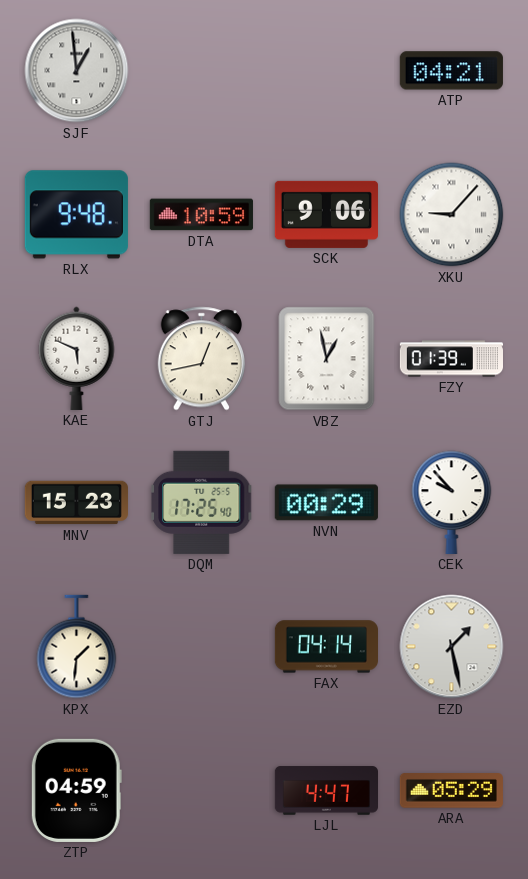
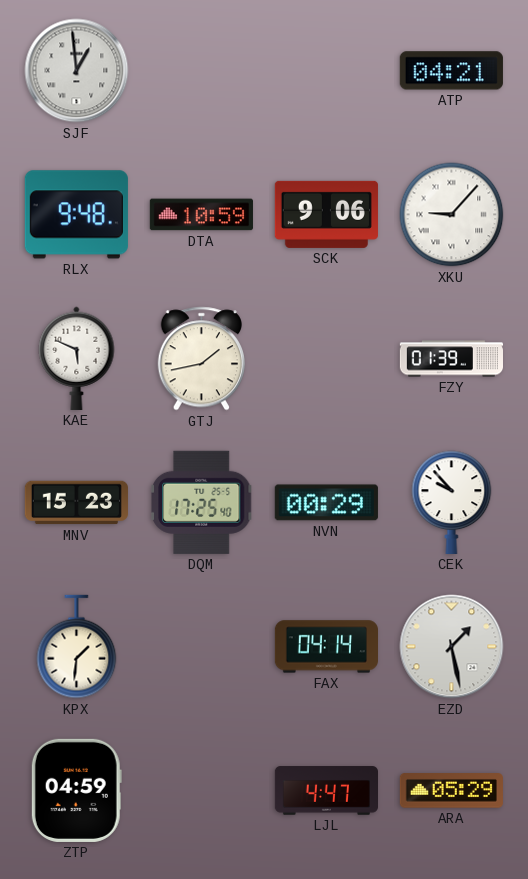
GTJ: 12:43 -> 1:43
VBZ: 12:58 -> none
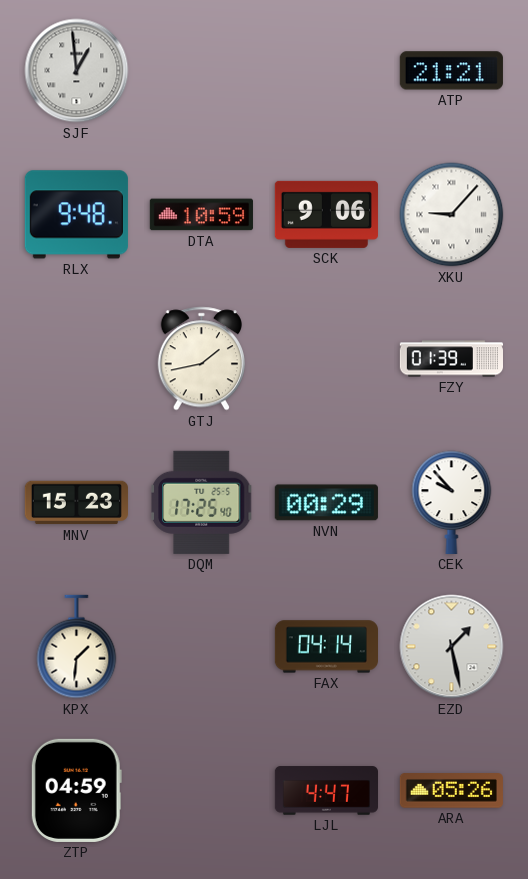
ATP: 04:21 -> 21:21
KAE: 5:49 -> none
ARA: 05:29 -> 05:26
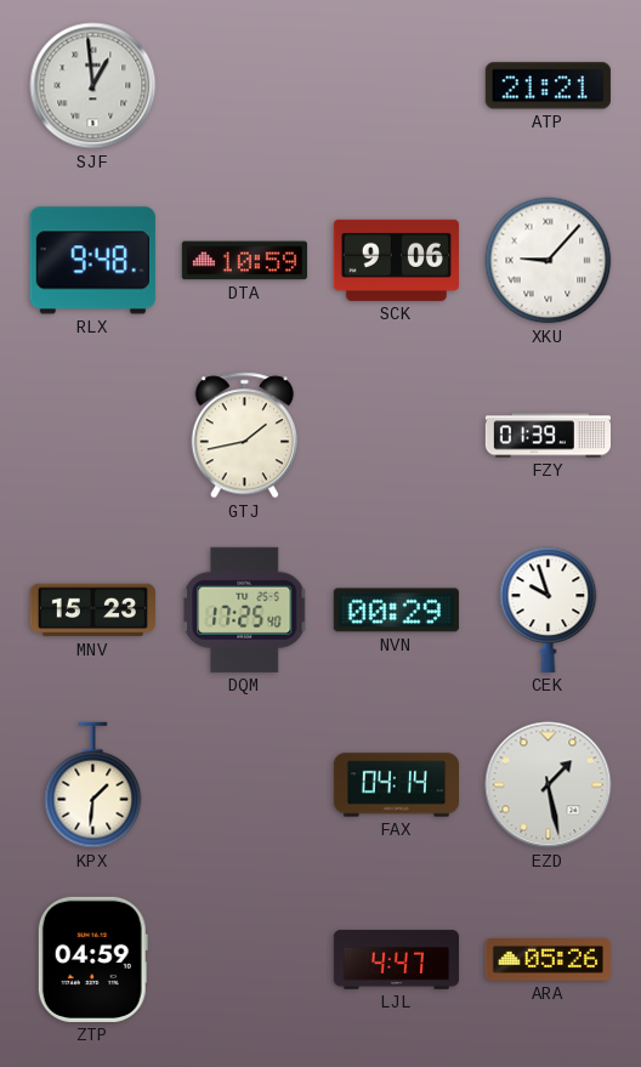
CEK: 9:53 -> 9:57
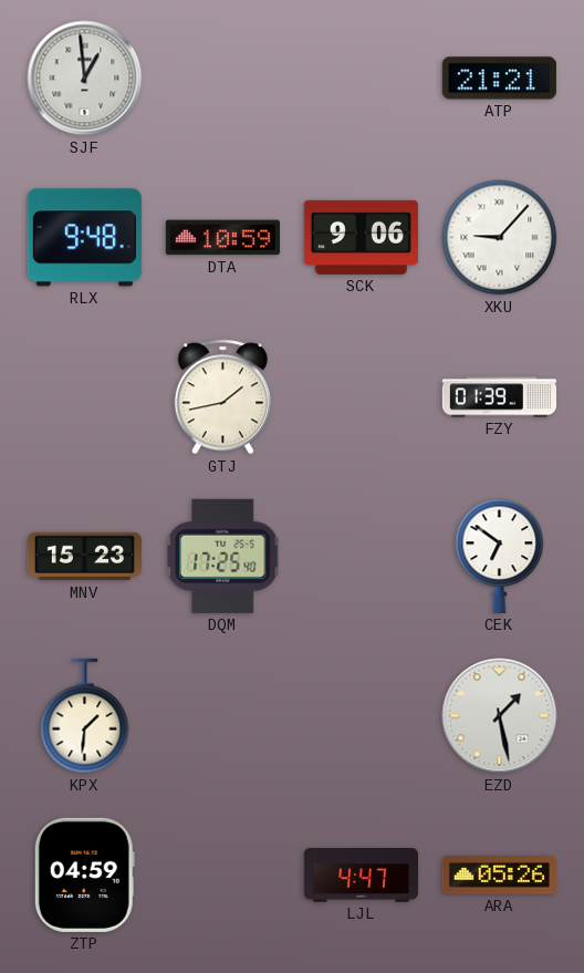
NVN: 00:29 -> none
CEK: 9:57 -> 6:51
FAX: 04:14 -> none
